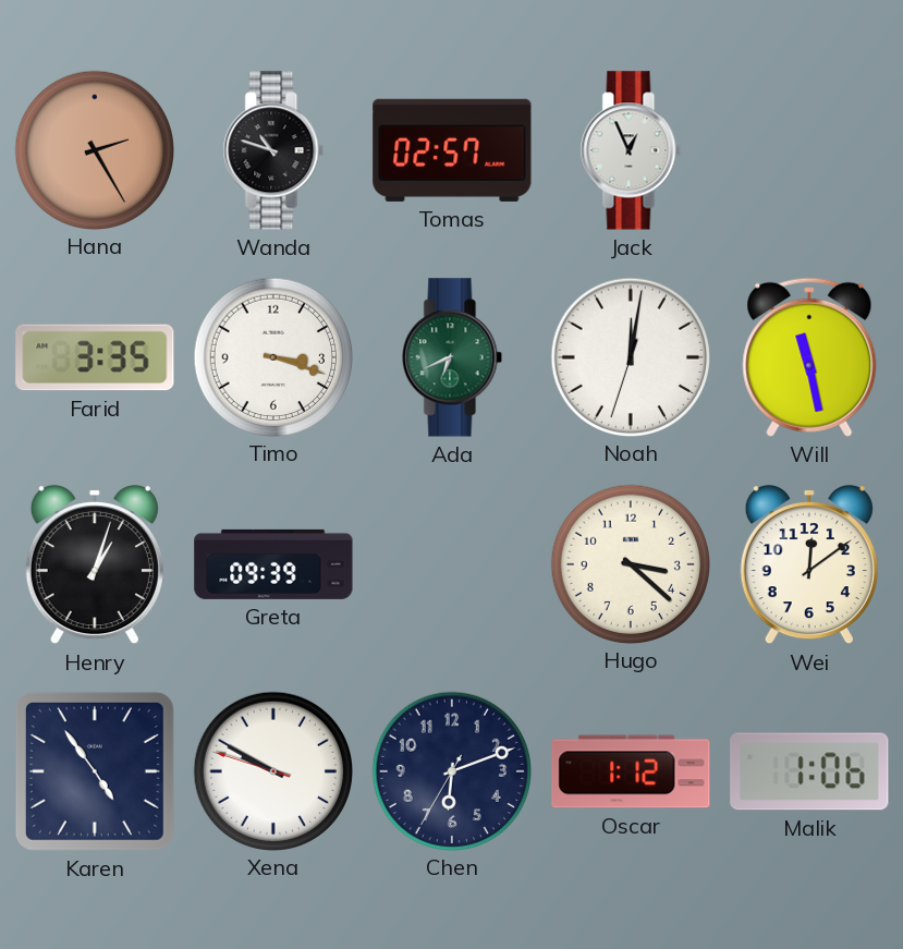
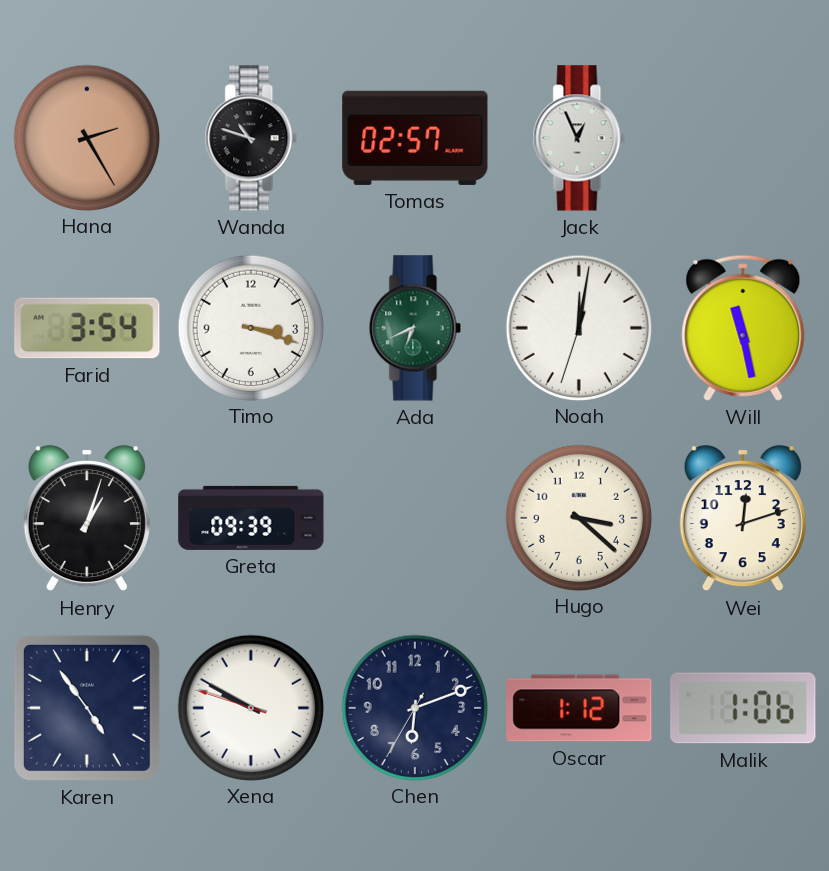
Farid: 3:35 -> 3:54
Wei: 12:09 -> 12:12
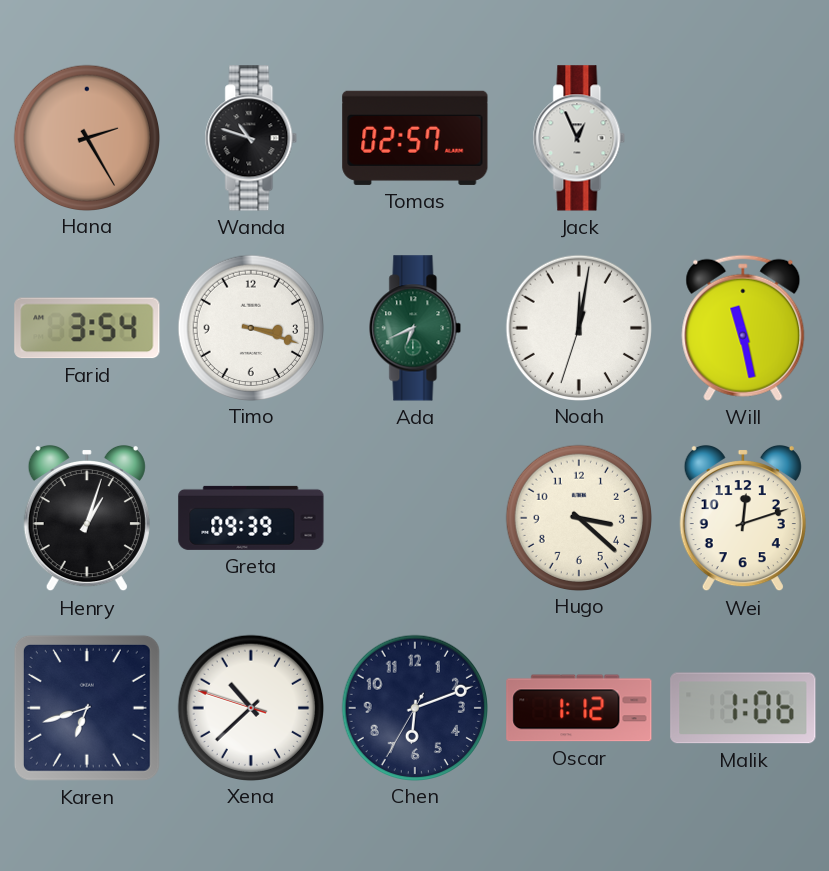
Karen: 4:54 -> 6:42
Xena: 9:49 -> 10:37
